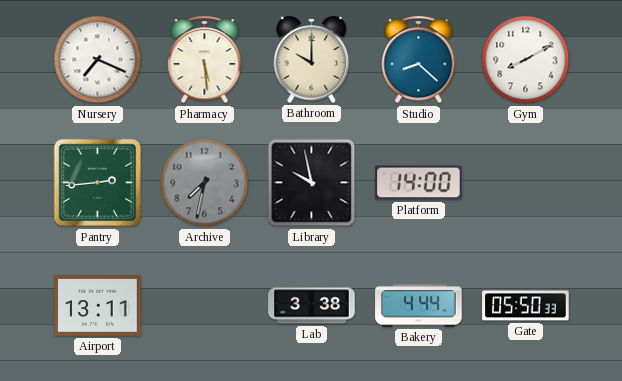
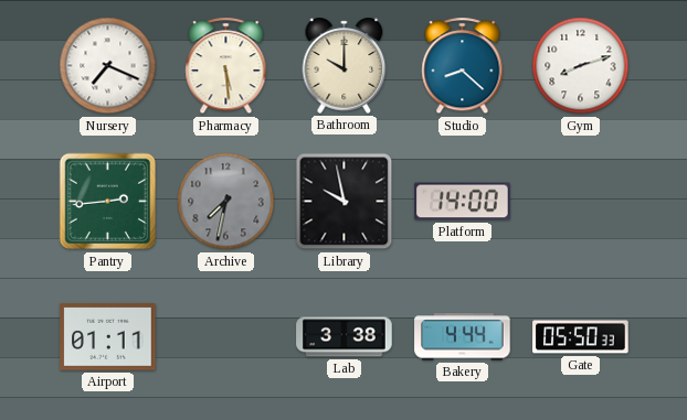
Gym: 8:10 -> 8:12
Airport: 13:11 -> 01:11
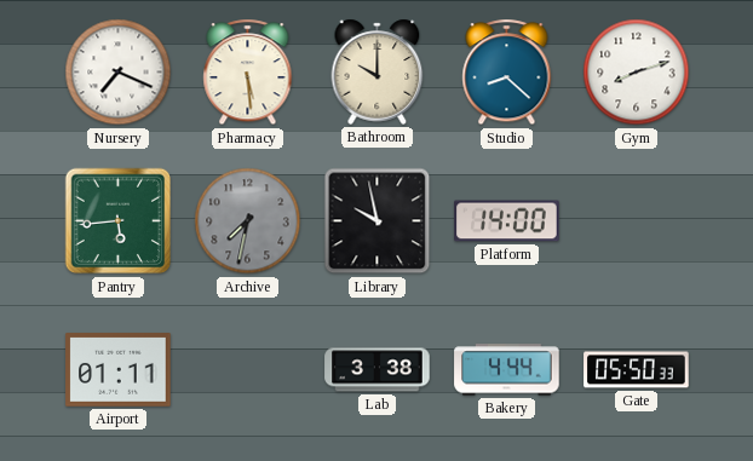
Pantry: 2:44 -> 5:44
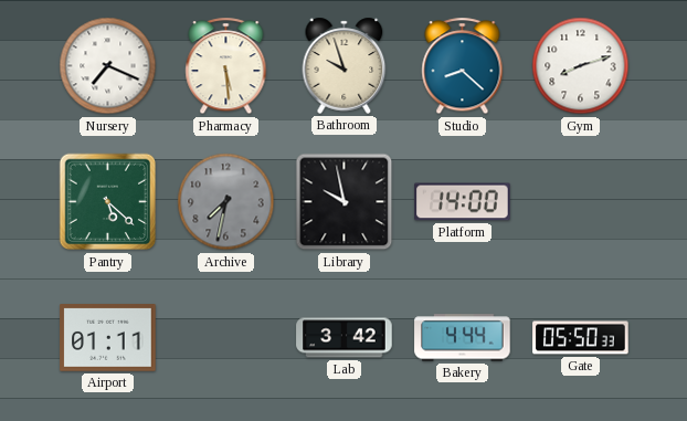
Bathroom: 10:00 -> 9:57
Pantry: 5:44 -> 5:22
Lab: 3:38 -> 3:42
